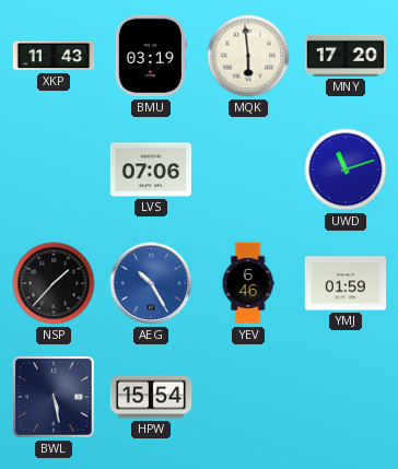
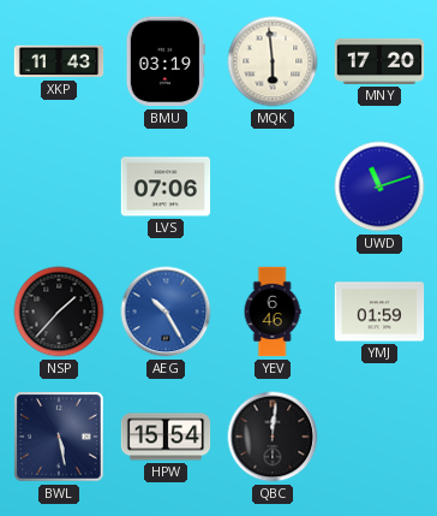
QBC: none -> 12:01
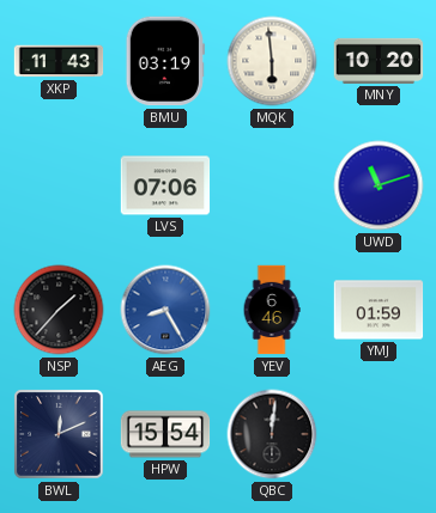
MNY: 17:20 -> 10:20
AEG: 10:25 -> 8:25
BWL: 5:28 -> 12:11
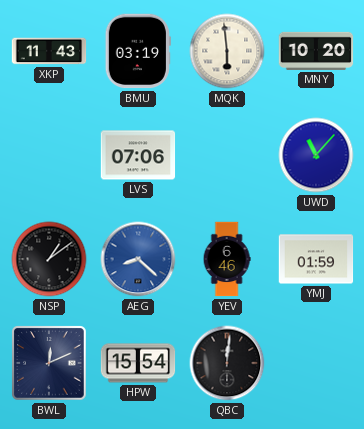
UWD: 11:12 -> 11:07
NSP: 1:37 -> 1:09
AEG: 8:25 -> 8:22
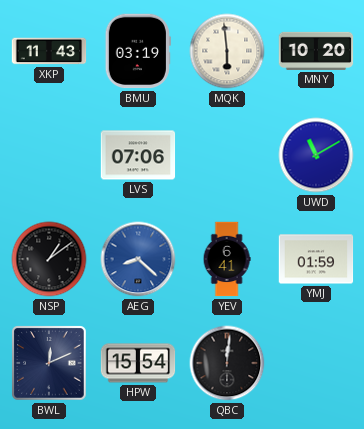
UWD: 11:07 -> 11:10
YEV: 6:46 -> 6:41
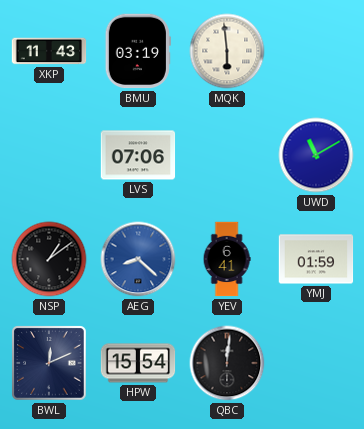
MNY: 10:20 -> none
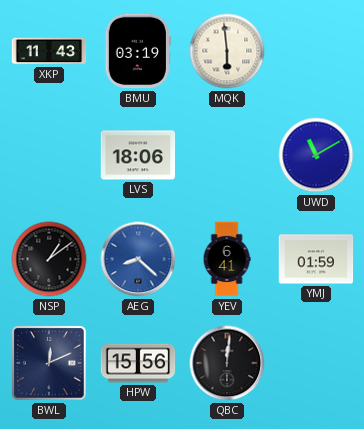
LVS: 07:06 -> 18:06
HPW: 15:54 -> 15:56
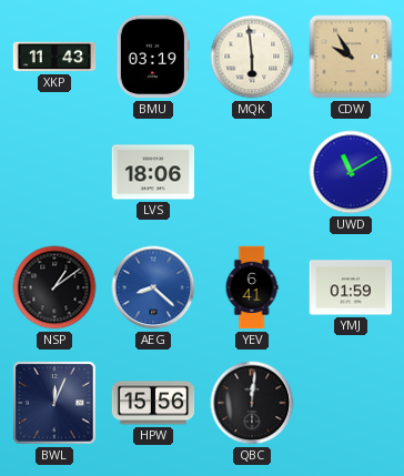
CDW: none -> 9:55
BWL: 12:11 -> 12:04
